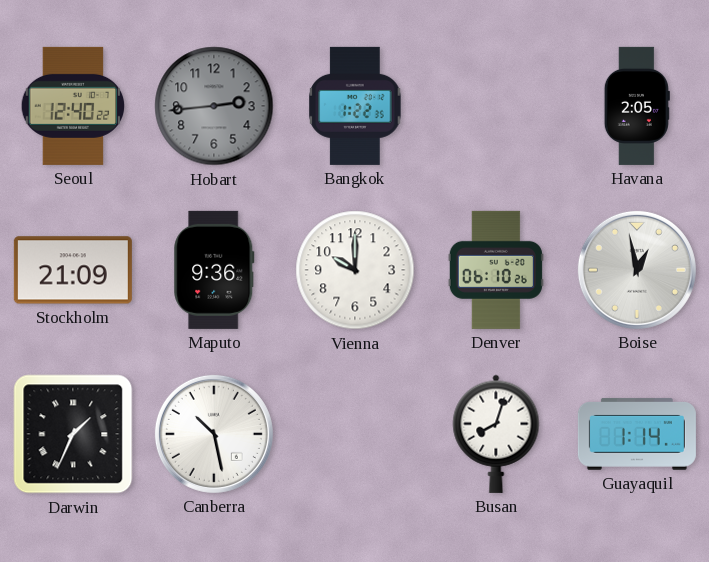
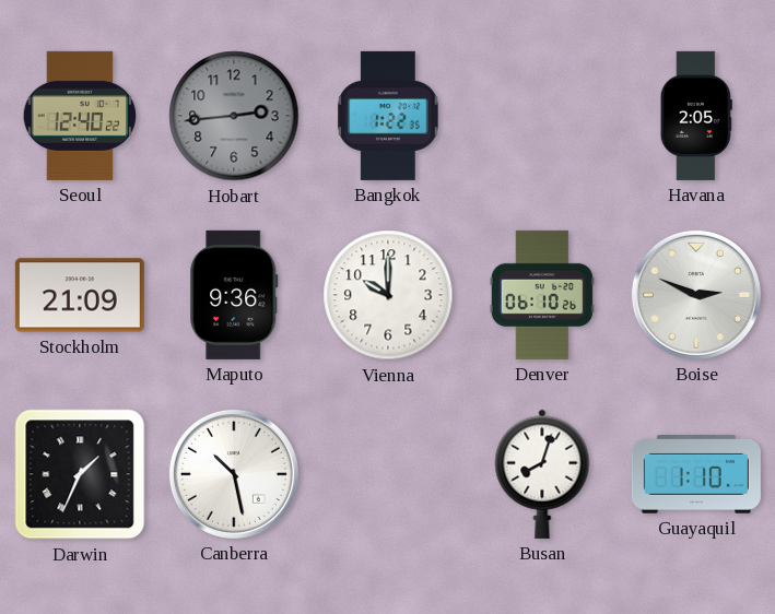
Boise: 12:58 -> 2:49
Guayaquil: 1:14 -> 1:10
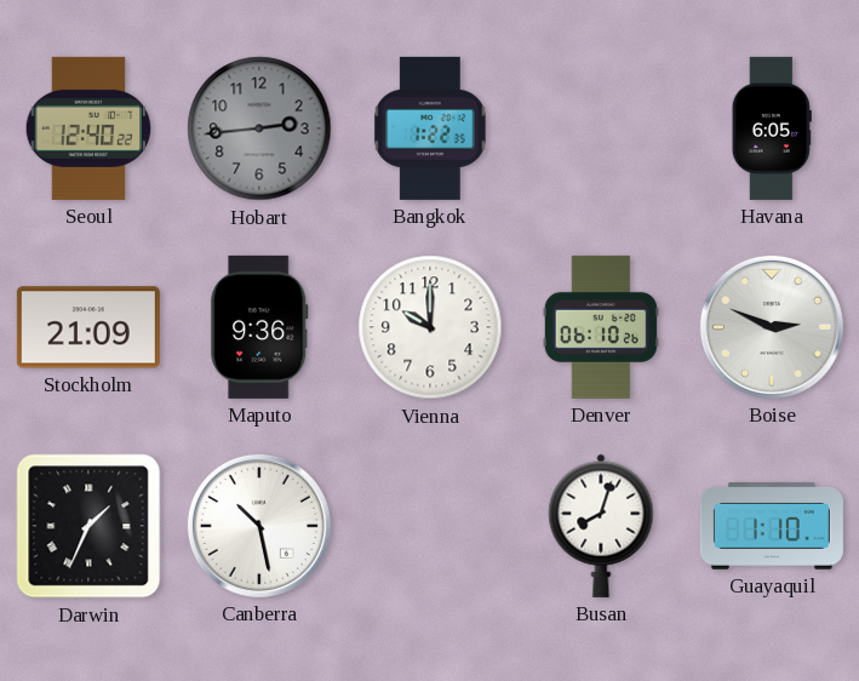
Havana: 2:05 -> 6:05
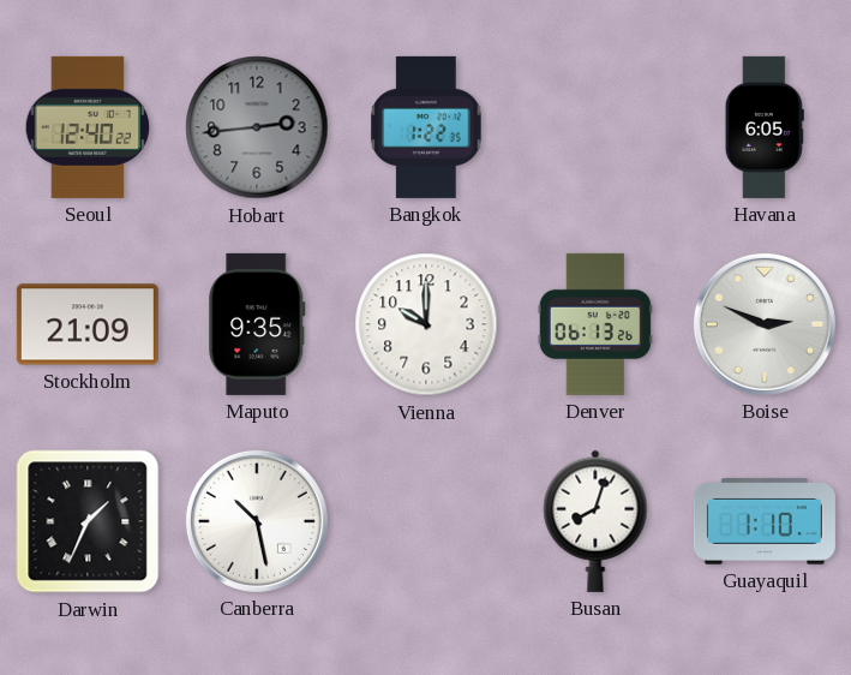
Maputo: 9:36 -> 9:35
Denver: 06:10 -> 06:13
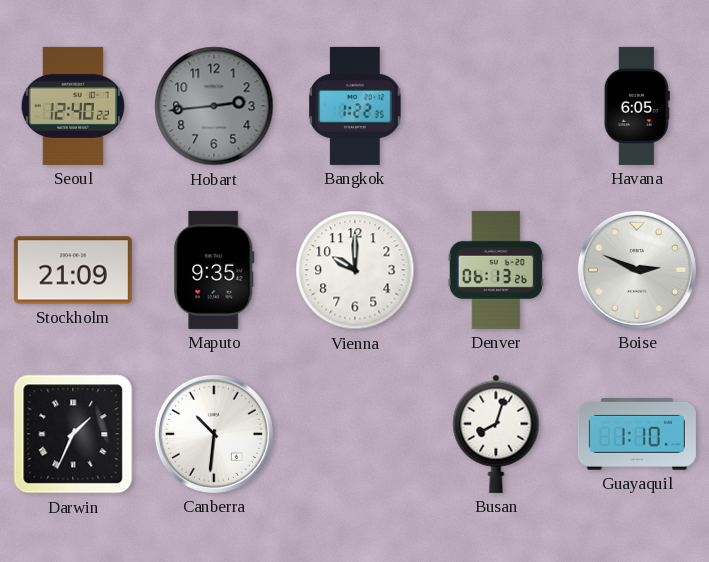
Canberra: 10:28 -> 10:31
